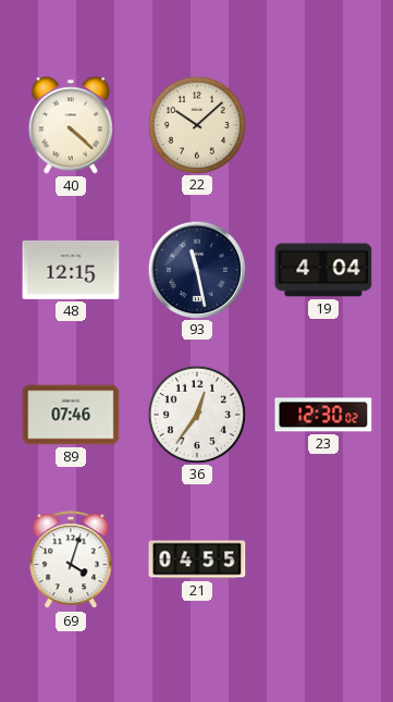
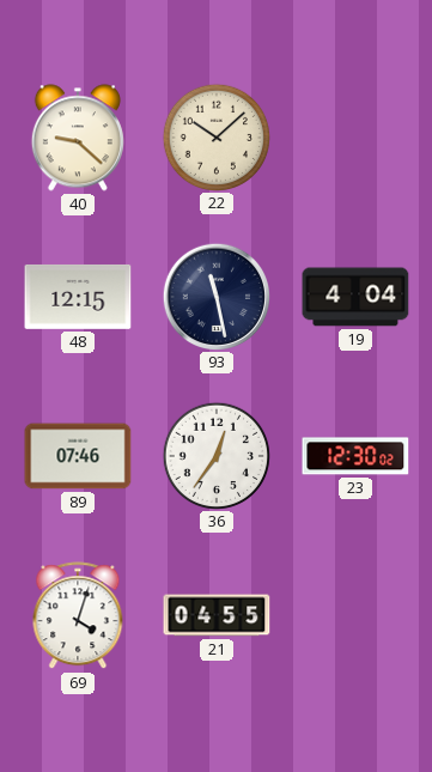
40: 4:22 -> 9:22
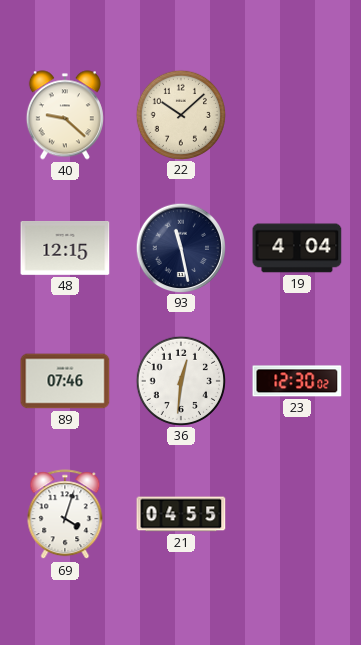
36: 12:36 -> 12:31
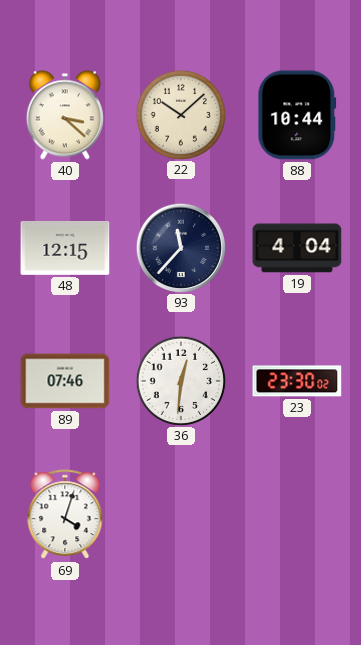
40: 9:22 -> 3:22
88: none -> 10:44
93: 11:28 -> 11:37
23: 12:30 -> 23:30
21: 04:55 -> none
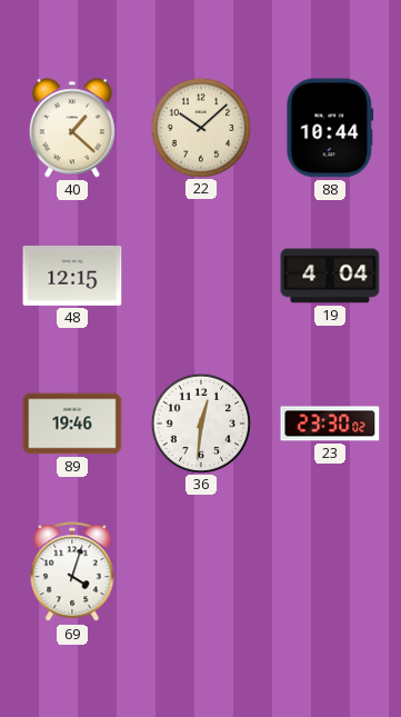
40: 3:22 -> 1:22
93: 11:37 -> none
89: 07:46 -> 19:46
